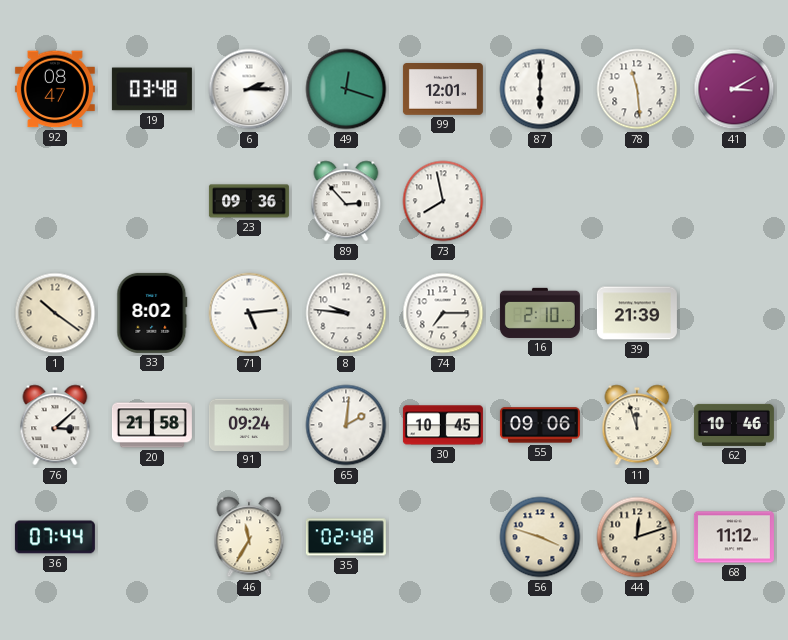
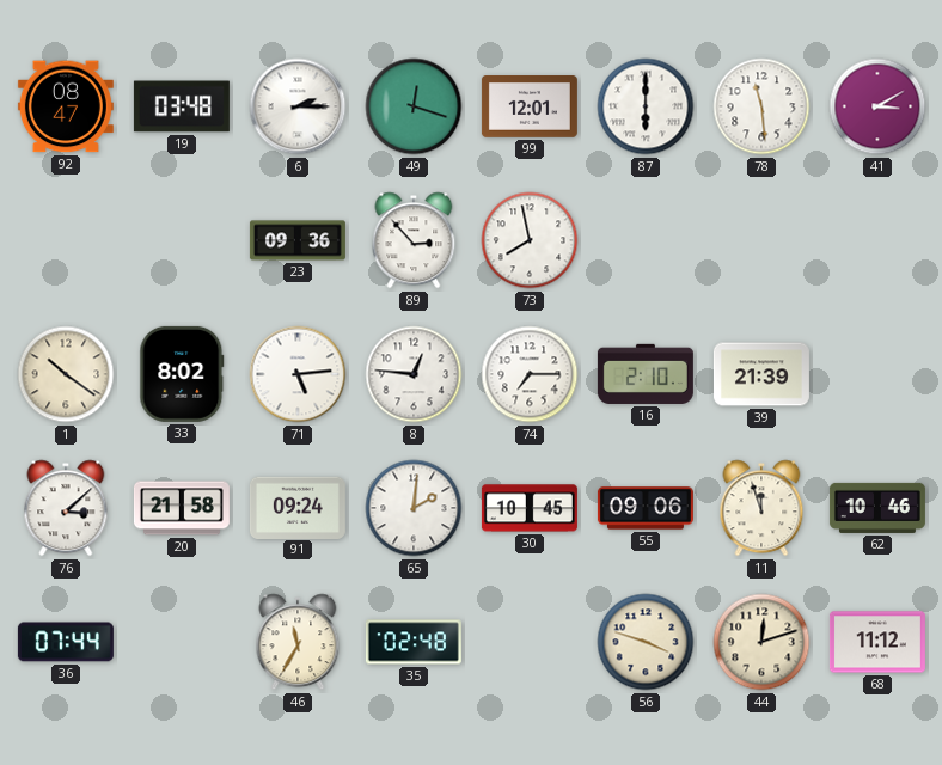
8: 9:46 -> 12:46
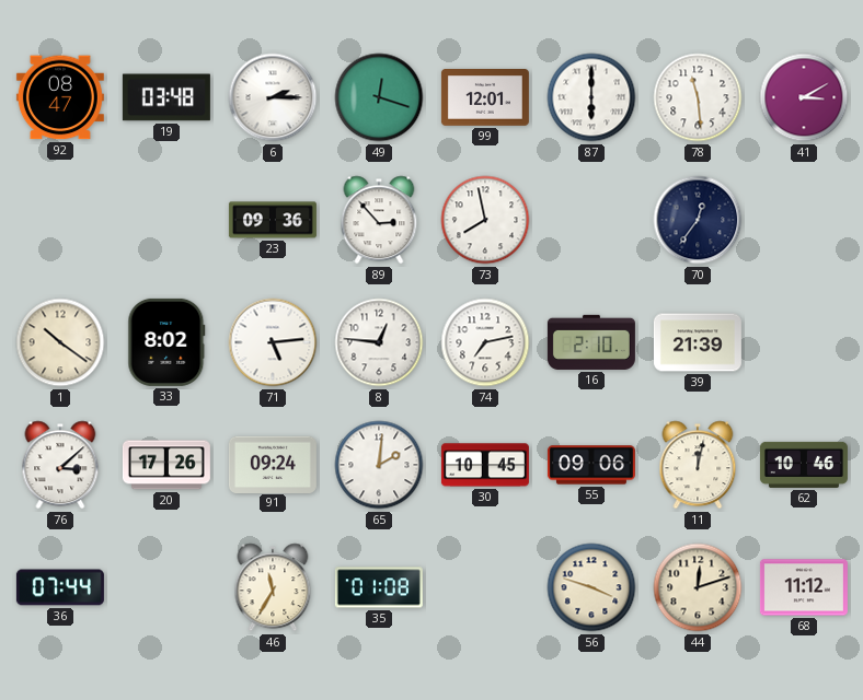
70: none -> 12:36
74: 7:15 -> 7:13
20: 21:58 -> 17:26
11: 11:57 -> 12:02
35: 02:48 -> 01:08
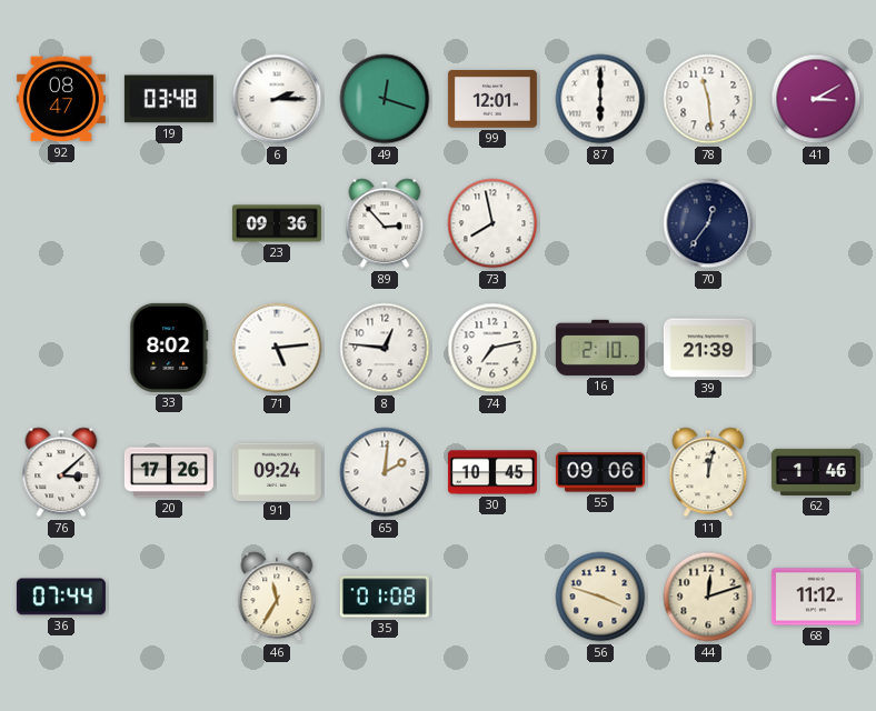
1: 10:21 -> none
62: 10:46 -> 1:46
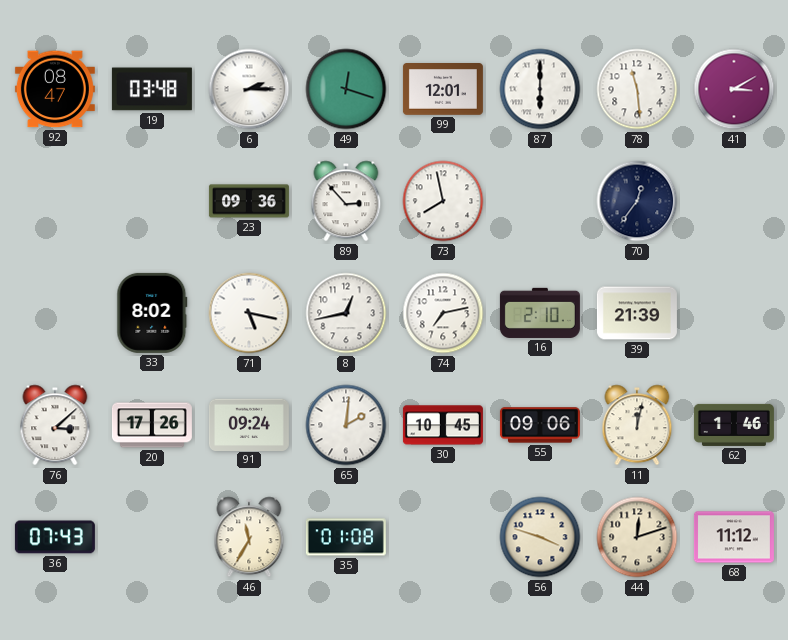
71: 5:14 -> 5:17
8: 12:46 -> 12:43
36: 07:44 -> 07:43
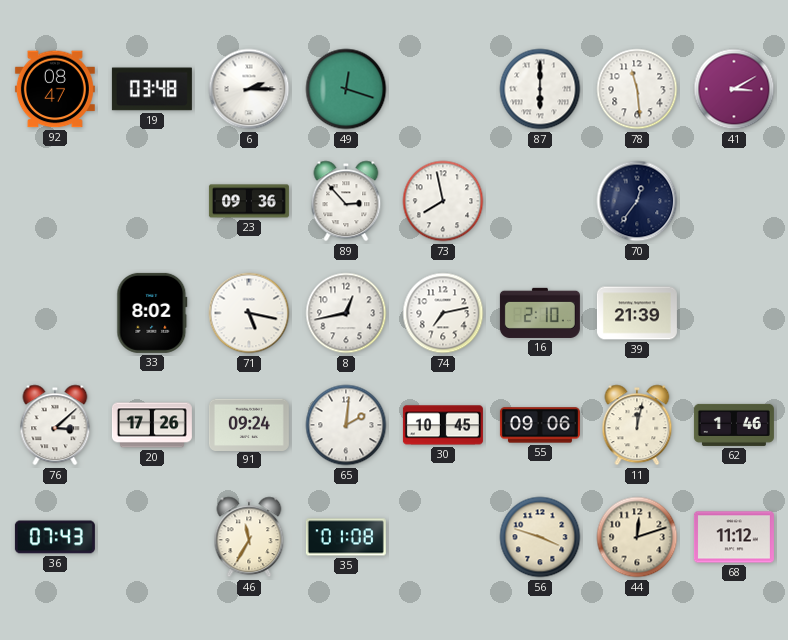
99: 12:01 -> none
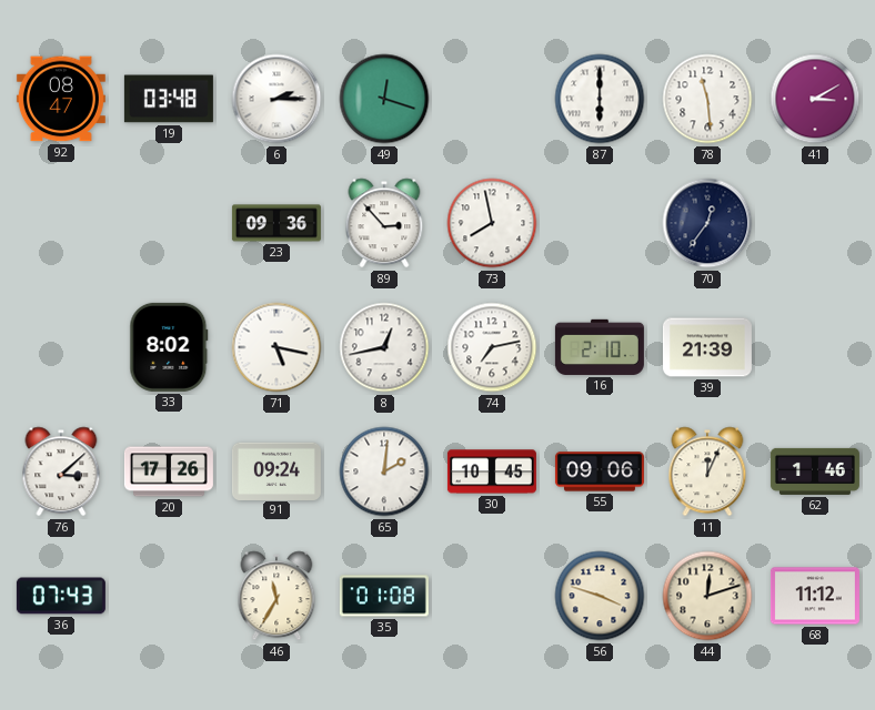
11: 12:02 -> 12:04
